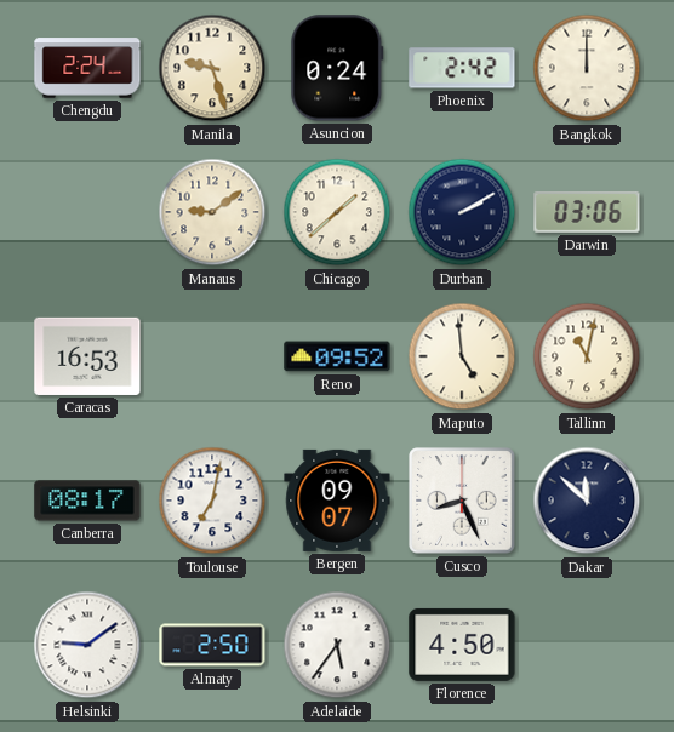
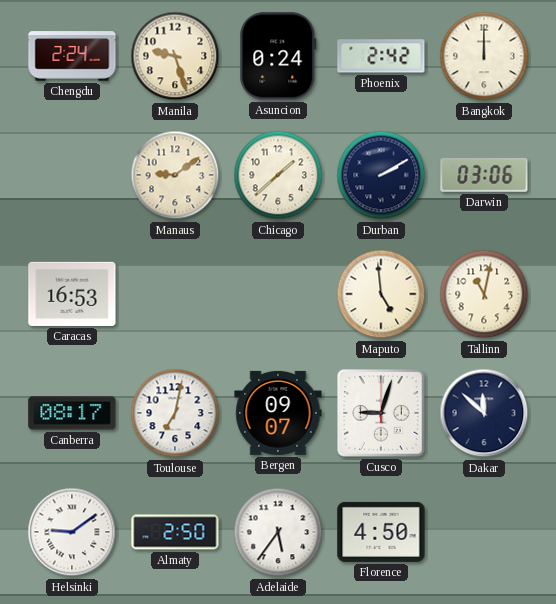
Reno: 09:52 -> none
Cusco: 8:26 -> 9:03
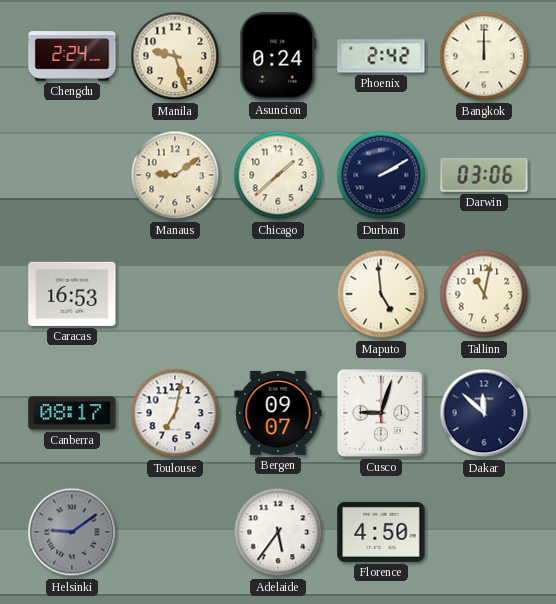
Helsinki dial: white -> grey
Almaty: 2:50 -> none
